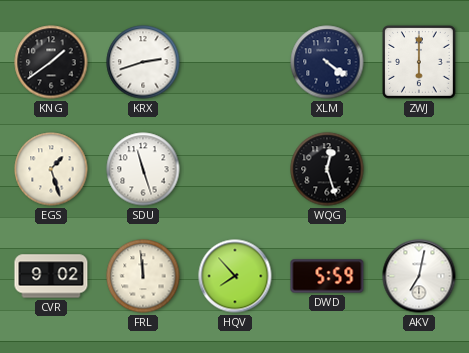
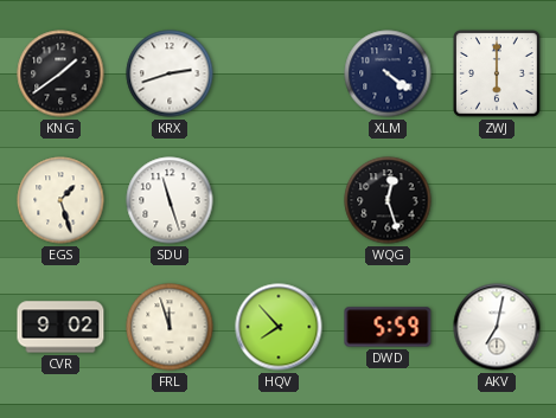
FRL: 11:59 -> 11:57
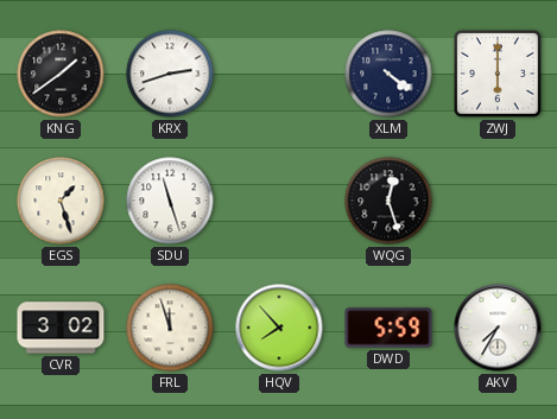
CVR: 9:02 -> 3:02
AKV: 7:02 -> 7:35
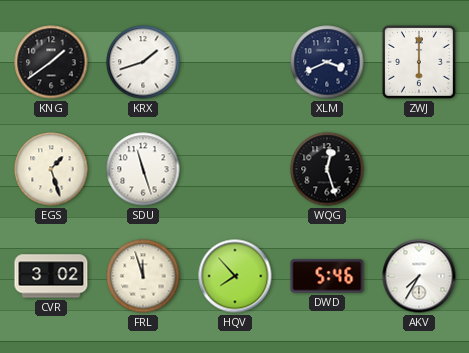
KRX: 2:42 -> 1:42
XLM: 4:21 -> 3:41
DWD: 5:59 -> 5:46
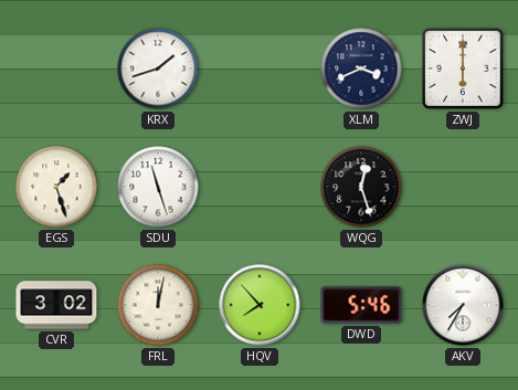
KNG: 1:39 -> none
FRL: 11:57 -> 12:02
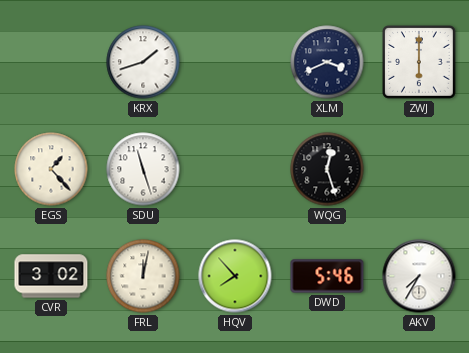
EGS: 1:27 -> 1:23
